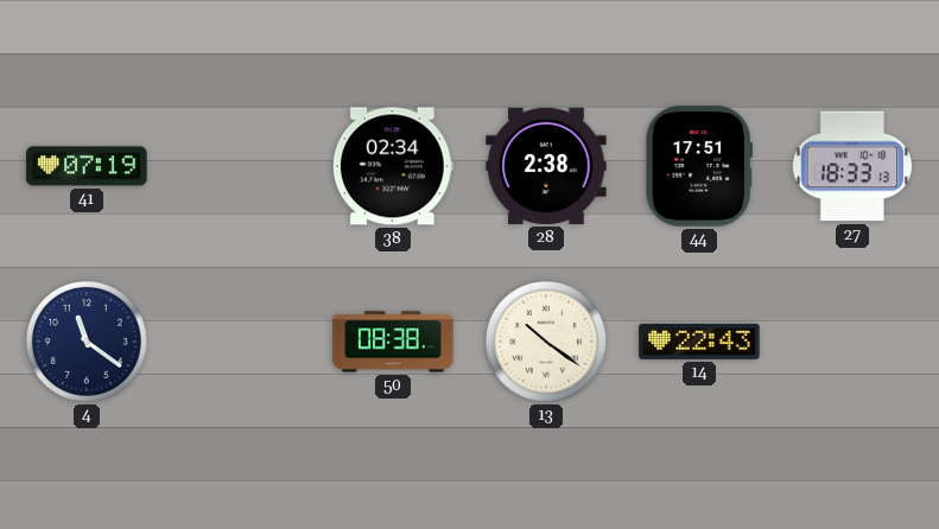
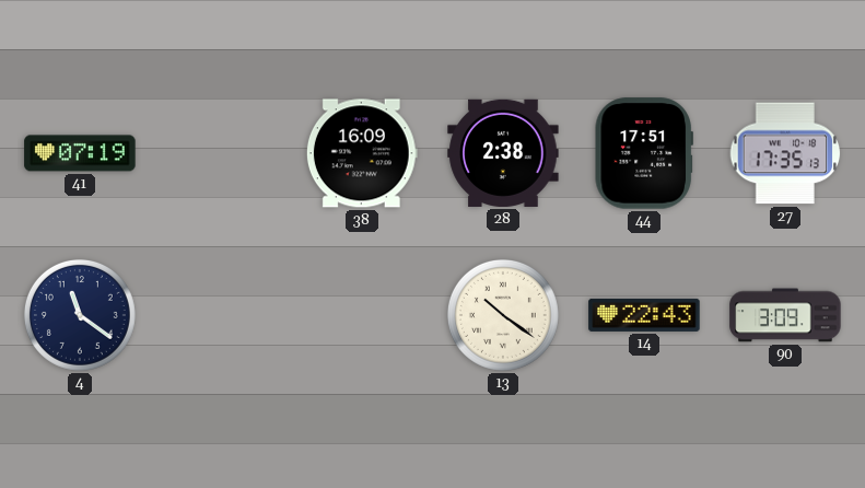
38: 02:34 -> 16:09
27: 18:33 -> 17:35
50: 08:38 -> none
90: none -> 3:09
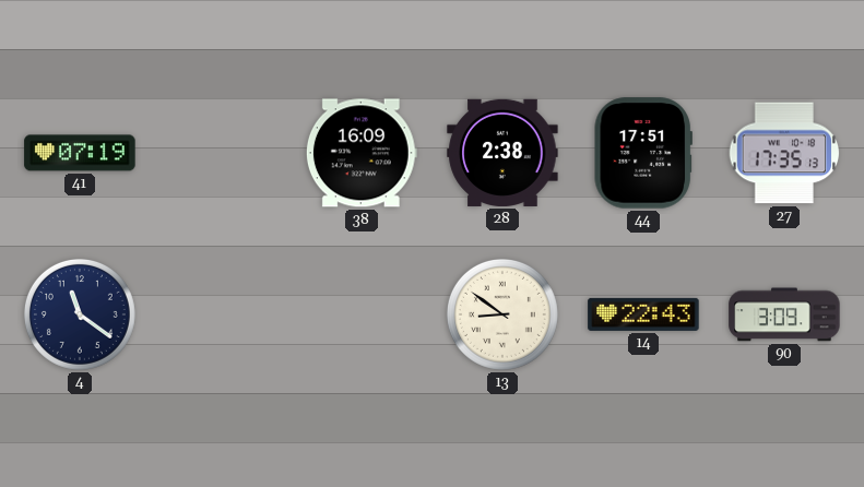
13: 10:21 -> 8:51
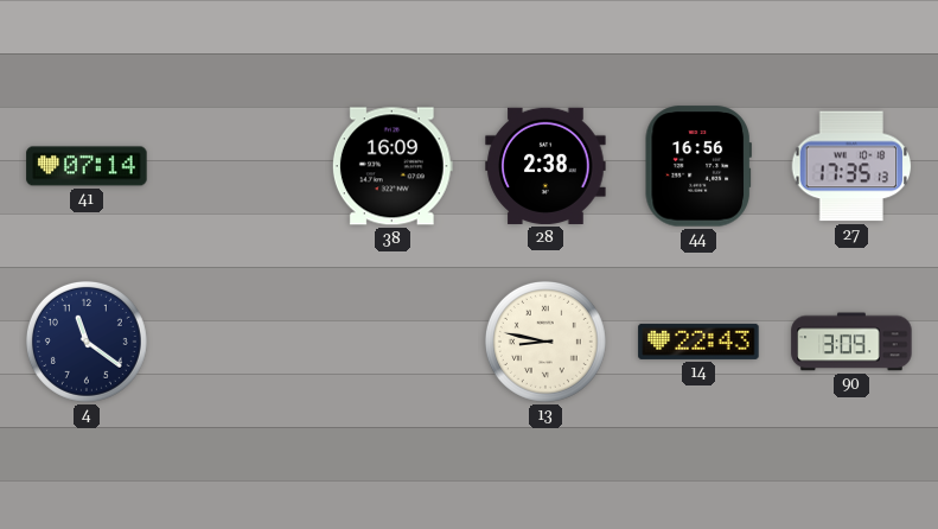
41: 07:19 -> 07:14
44: 17:51 -> 16:56
13: 8:51 -> 8:47
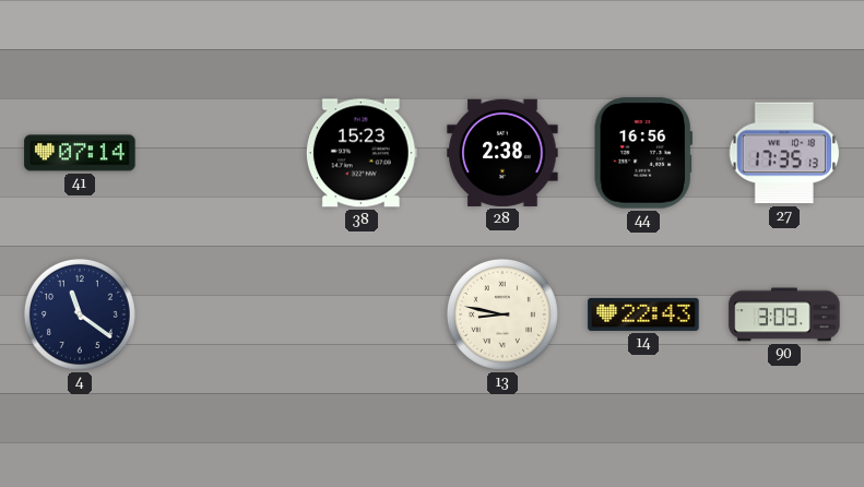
38: 16:09 -> 15:23
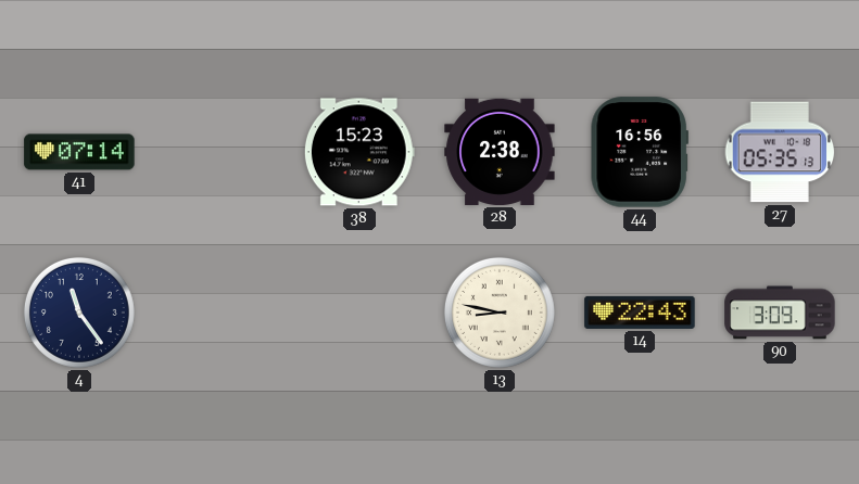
27: 17:35 -> 05:35
4: 11:21 -> 11:24
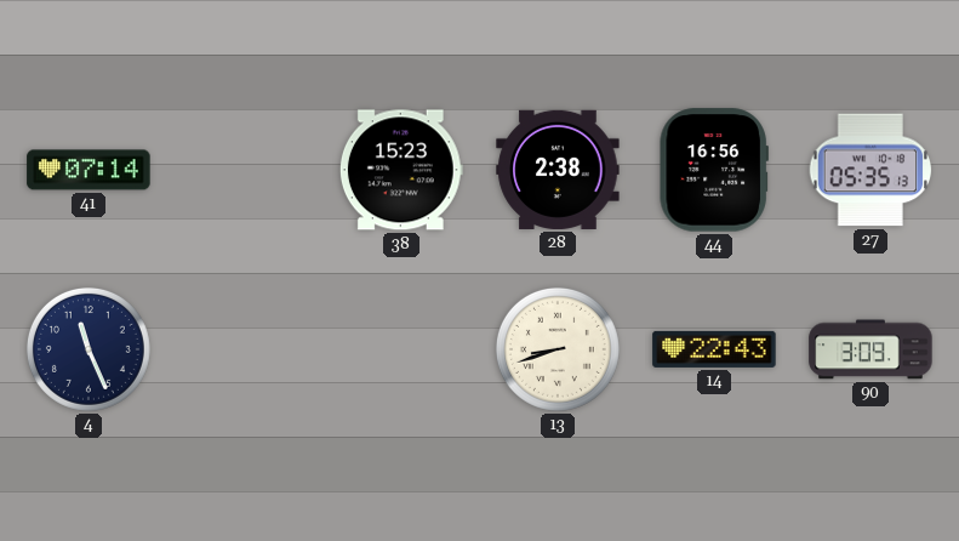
4: 11:24 -> 11:26
13: 8:47 -> 8:42
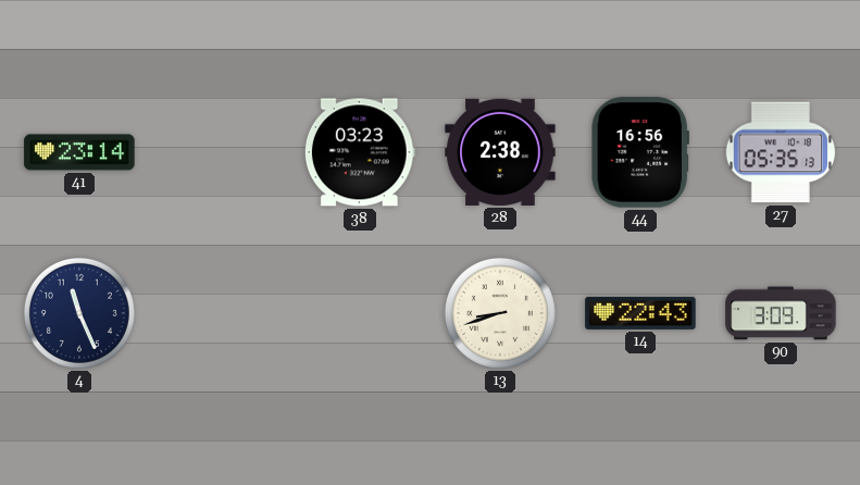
41: 07:14 -> 23:14
38: 15:23 -> 03:23
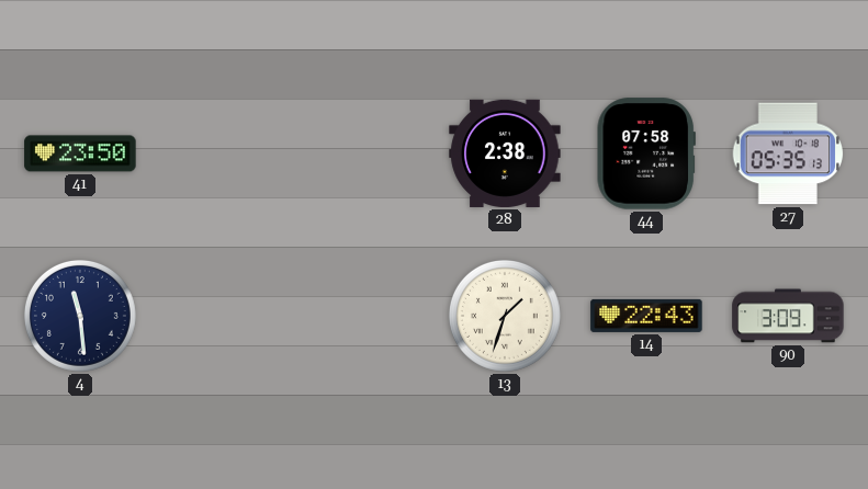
41: 23:14 -> 23:50
38: 03:23 -> none
44: 16:56 -> 07:58
4: 11:26 -> 11:29
13: 8:42 -> 1:33
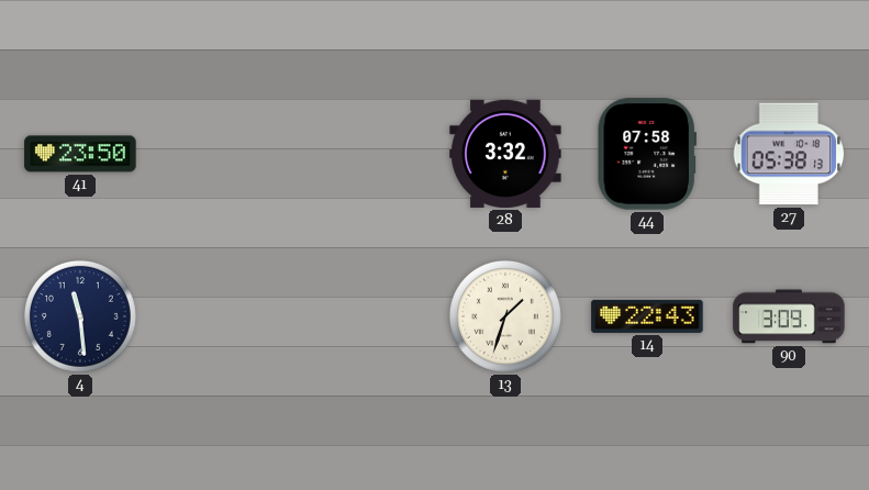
28: 2:38 -> 3:32
27: 05:35 -> 05:38
